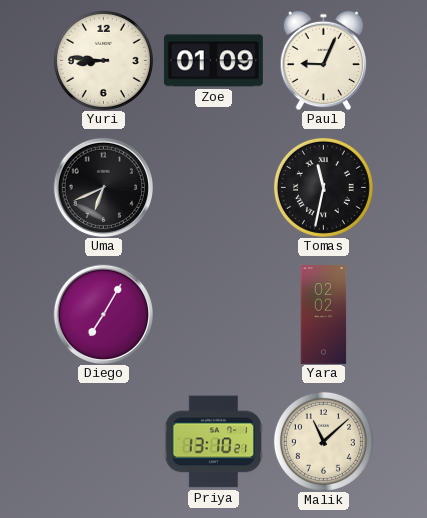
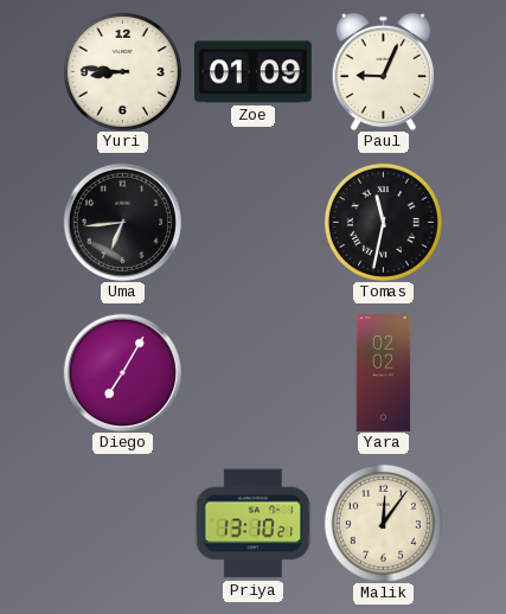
Uma: 6:41 -> 6:44
Malik: 11:08 -> 12:06
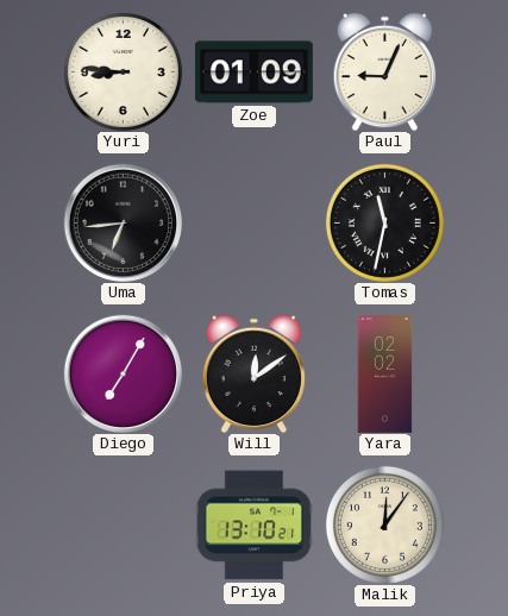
Will: none -> 12:09
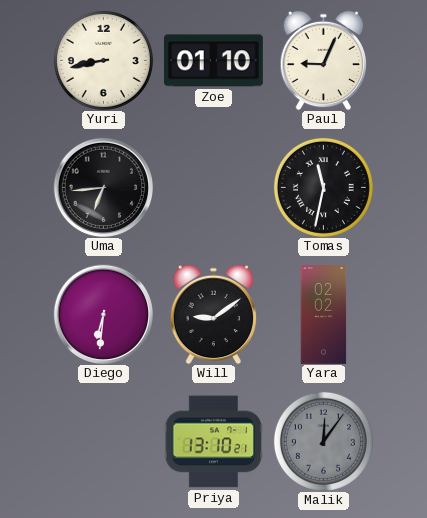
Yuri: 8:46 -> 8:43
Zoe: 01:09 -> 01:10
Diego: 7:05 -> 6:31
Will: 12:09 -> 9:09
Malik dial: cream -> grey
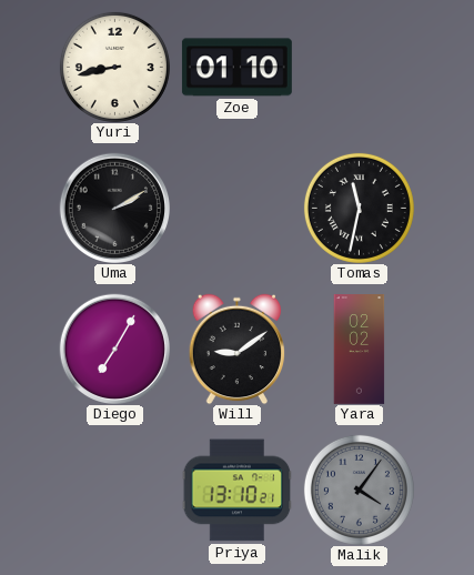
Paul: 9:04 -> none
Uma: 6:44 -> 2:10
Diego: 6:31 -> 7:05
Malik: 12:06 -> 4:06
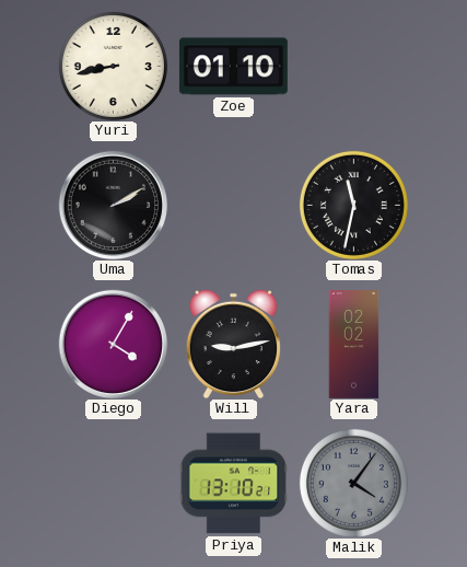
Diego: 7:05 -> 4:05
Will: 9:09 -> 9:13
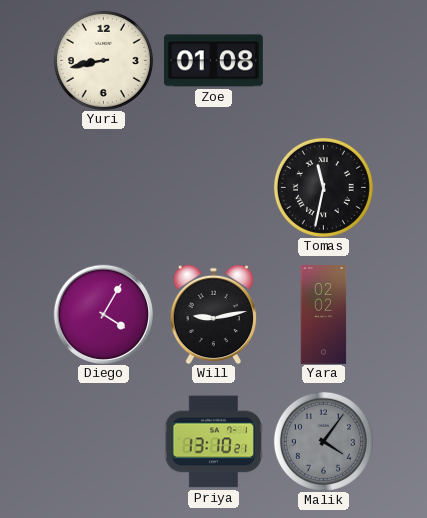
Zoe: 01:10 -> 01:08
Uma: 2:10 -> none
